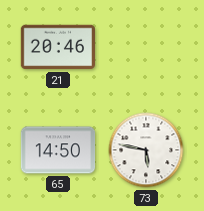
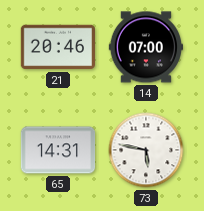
14: none -> 07:00
65: 14:50 -> 14:31
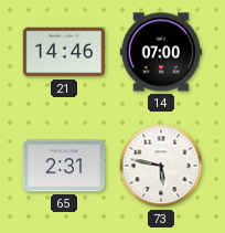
21: 20:46 -> 14:46
65: 14:31 -> 2:31
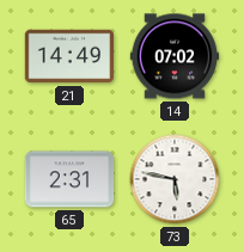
21: 14:46 -> 14:49
14: 07:00 -> 07:02
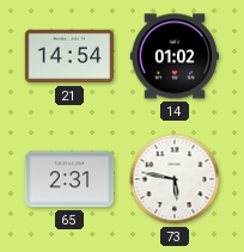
21: 14:49 -> 14:54
14: 07:02 -> 01:02
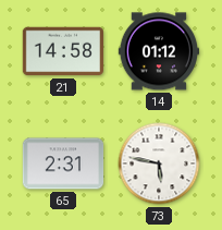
21: 14:54 -> 14:58
14: 01:02 -> 01:12
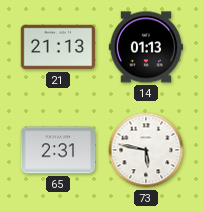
21: 14:58 -> 21:13
14: 01:12 -> 01:13
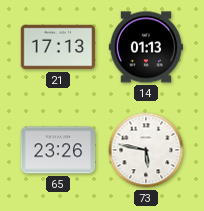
21: 21:13 -> 17:13
65: 2:31 -> 23:26
